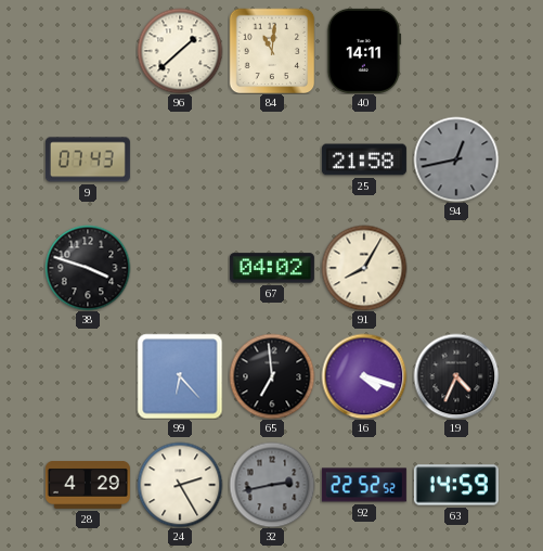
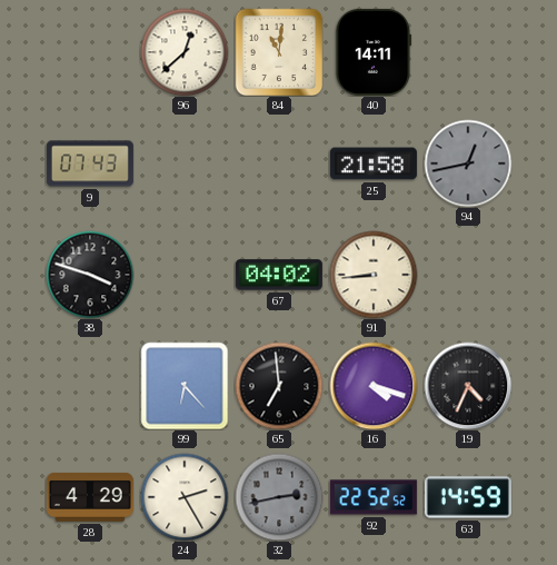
96: 1:38 -> 12:38
91: 8:05 -> 8:44
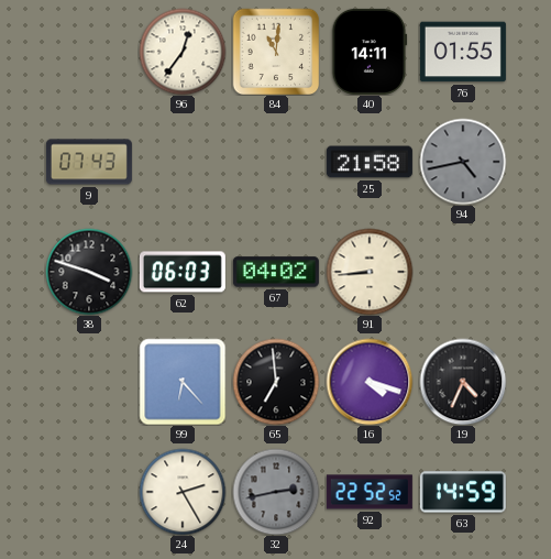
96: 12:38 -> 12:36
76: none -> 01:55
94: 12:43 -> 4:43
62: none -> 06:03
28: 4:29 -> none
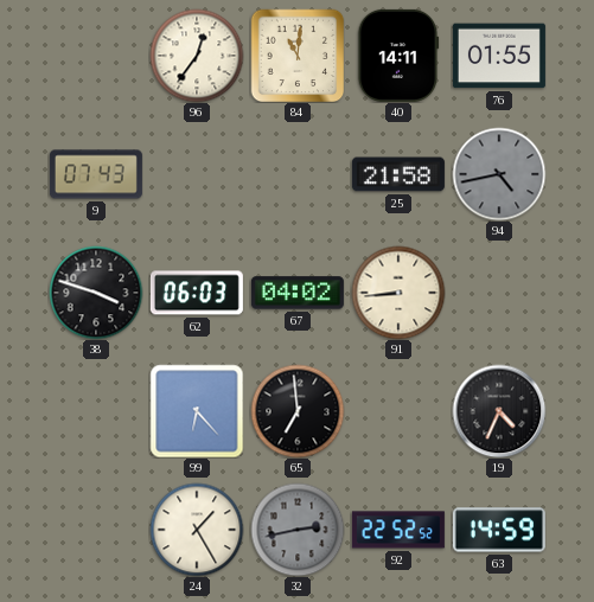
16: 4:18 -> none
24: 2:25 -> 1:25
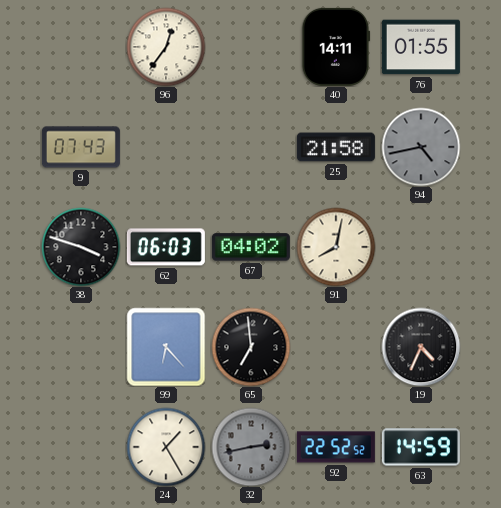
84: 11:01 -> none
91: 8:44 -> 8:02
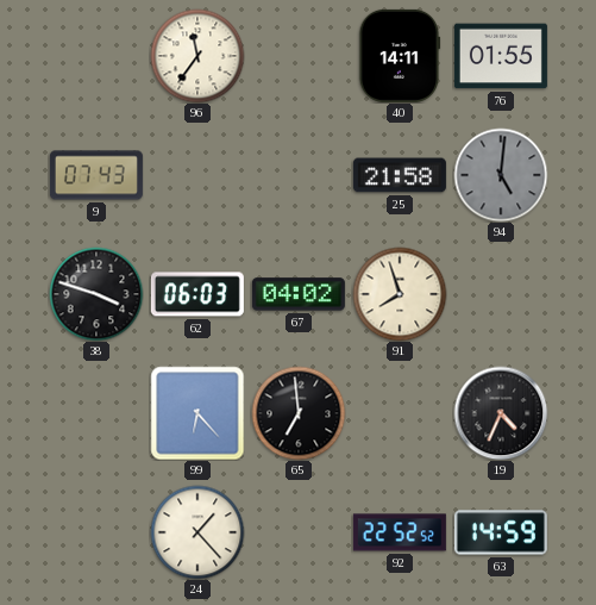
96: 12:36 -> 11:36
94: 4:43 -> 5:01
91: 8:02 -> 7:57
24: 1:25 -> 1:23
32: 2:43 -> none
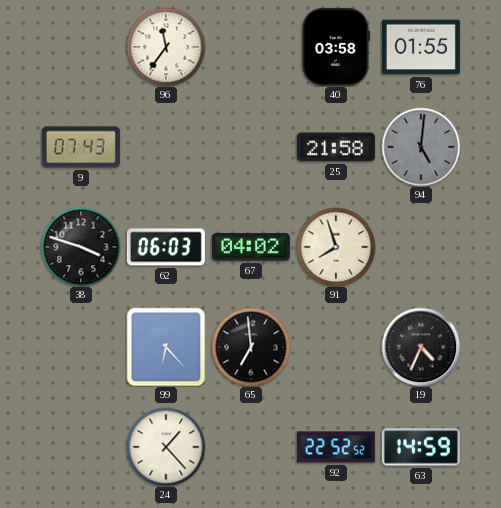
40: 14:11 -> 03:58
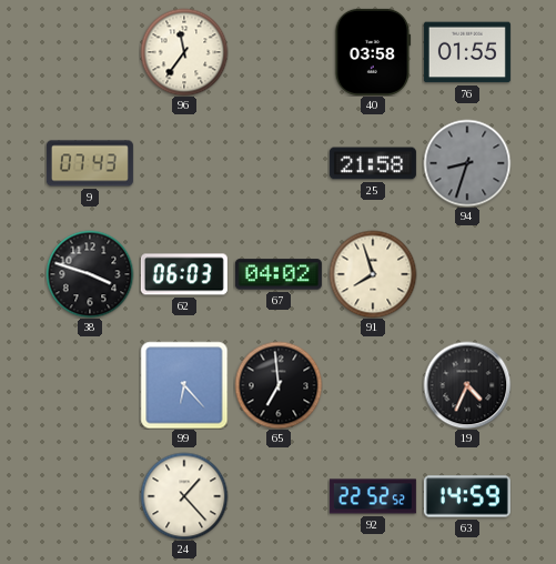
94: 5:01 -> 8:33
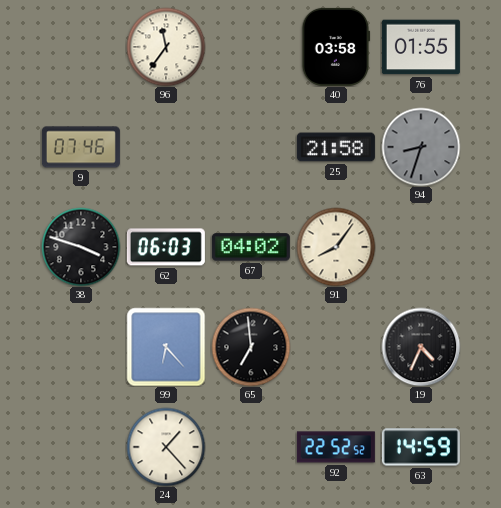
9: 07:43 -> 07:46
91: 7:57 -> 8:06
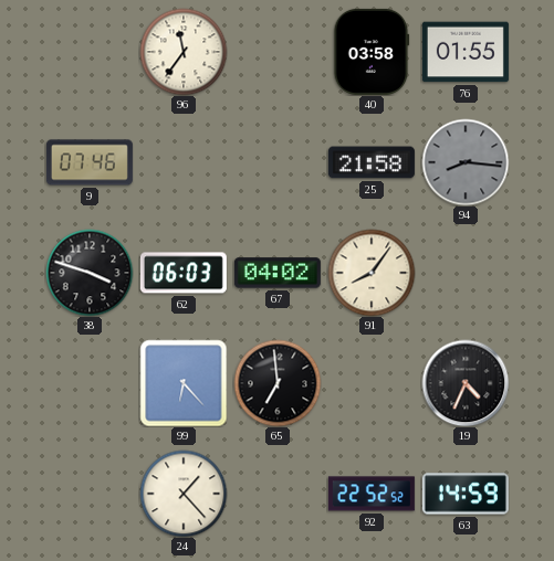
94: 8:33 -> 8:16
